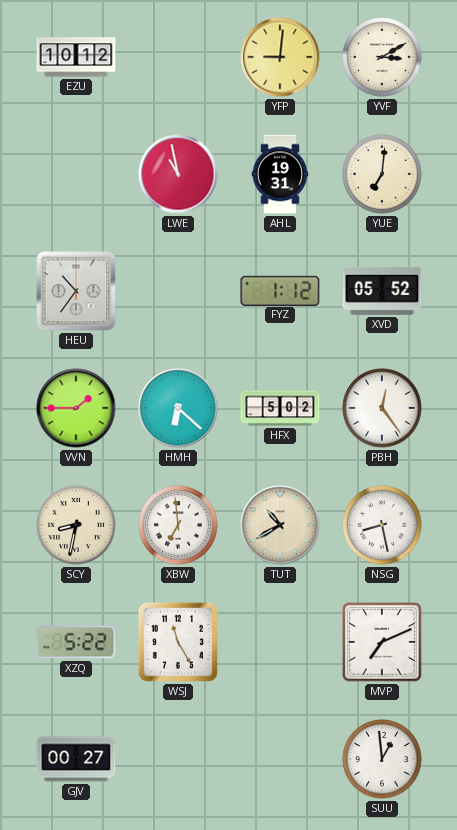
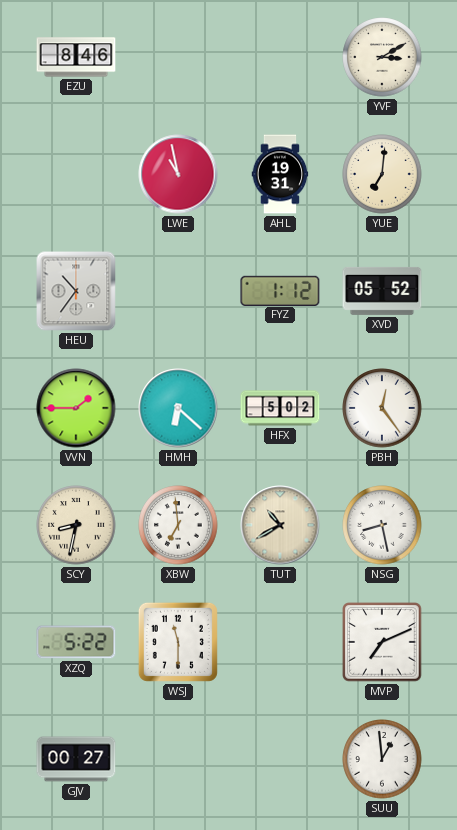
EZU: 10:12 -> 8:46
YFP: 9:01 -> none
WSJ: 11:25 -> 11:30
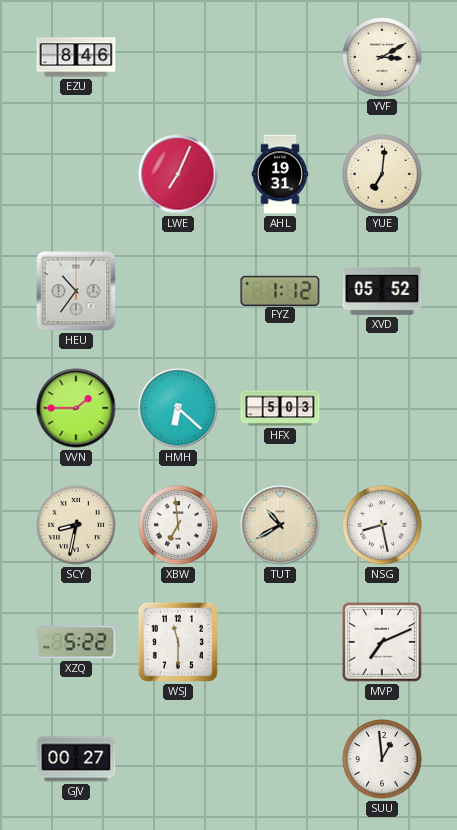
LWE: 10:58 -> 7:04
HFX: 5:02 -> 5:03
PBH: 12:24 -> none
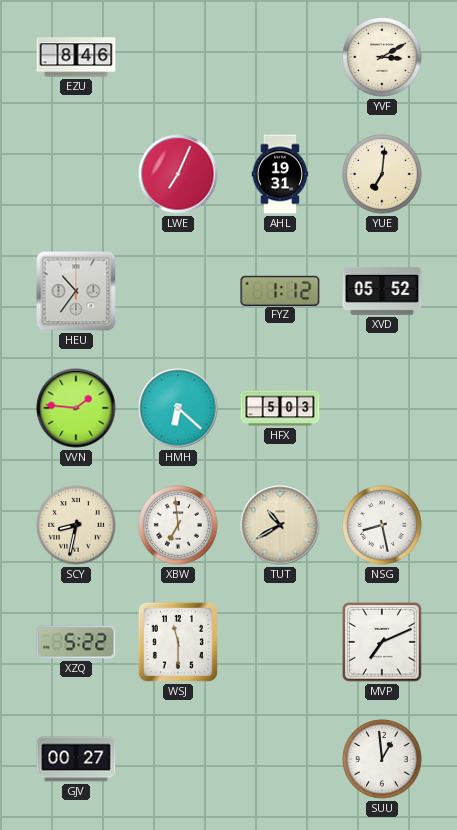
VVN: 1:45 -> 1:46
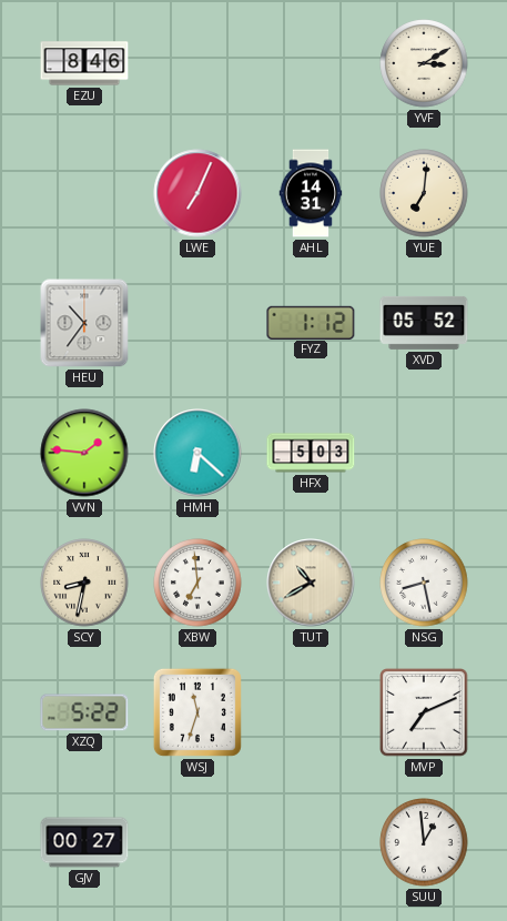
AHL: 19:31 -> 14:31
WSJ: 11:30 -> 11:33
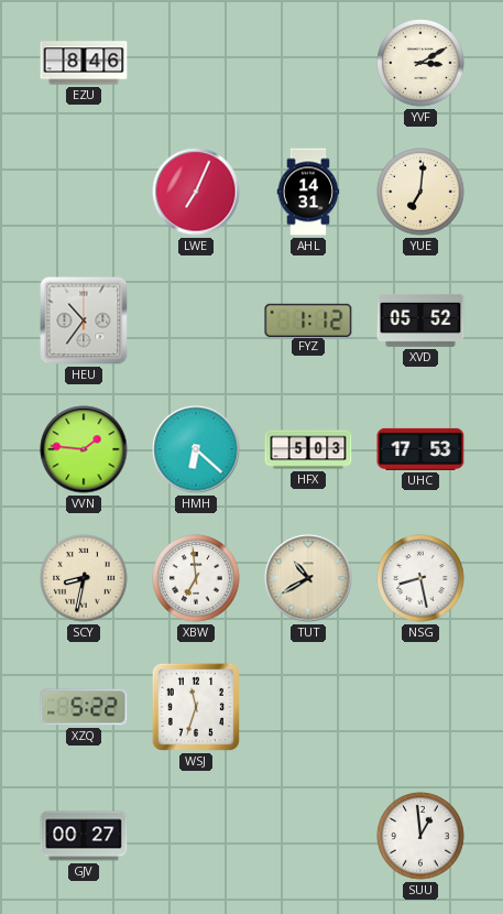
UHC: none -> 17:53
MVP: 7:11 -> none
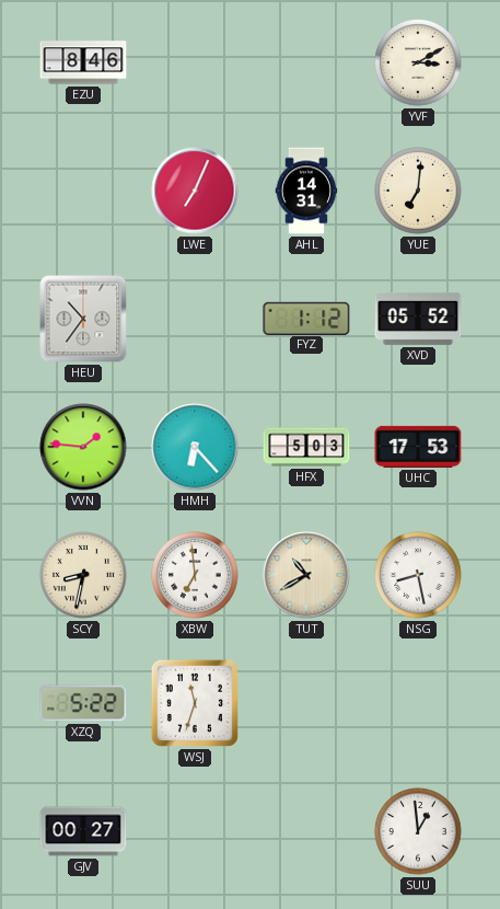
HMH: 6:22 -> 6:23
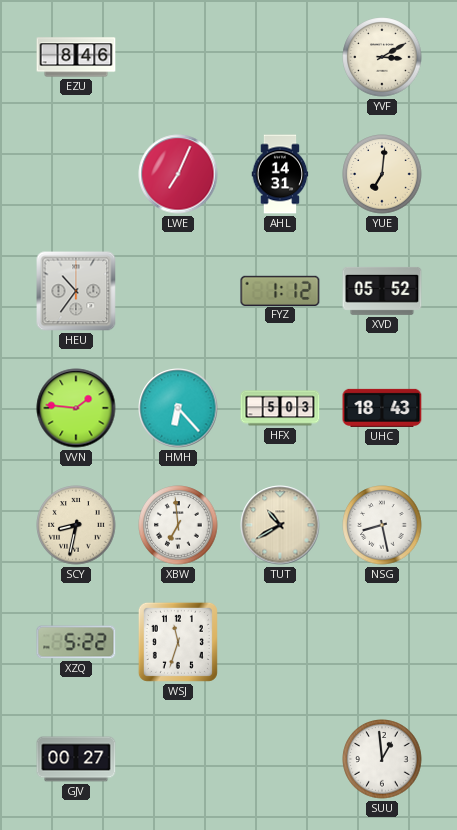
UHC: 17:53 -> 18:43
